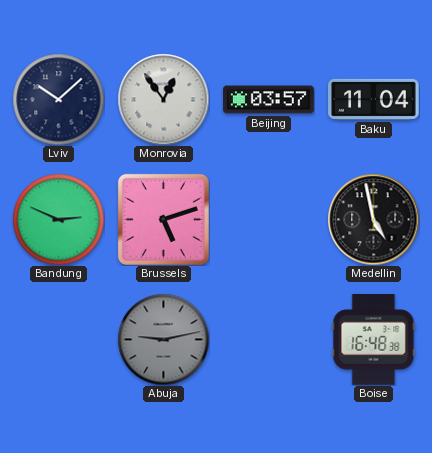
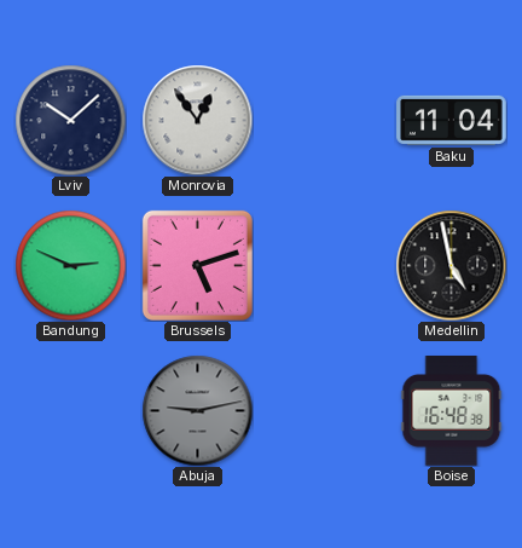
Beijing: 03:57 -> none
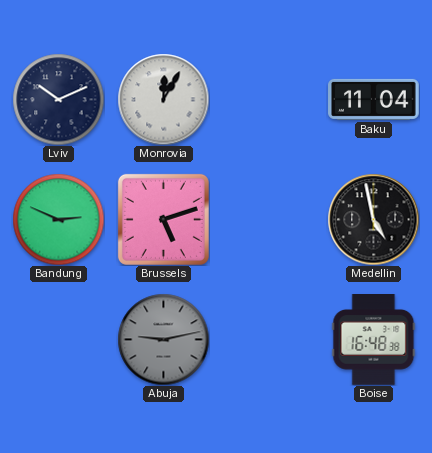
Lviv: 10:08 -> 10:11
Monrovia: 12:54 -> 12:05
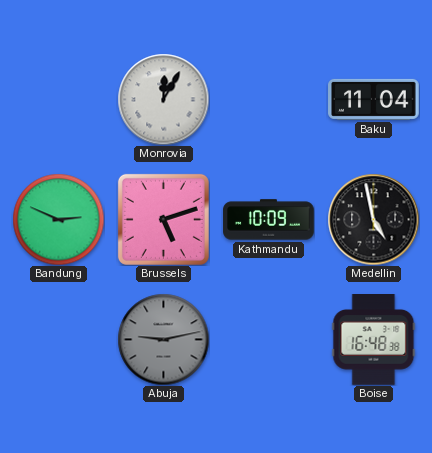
Lviv: 10:11 -> none
Kathmandu: none -> 10:09
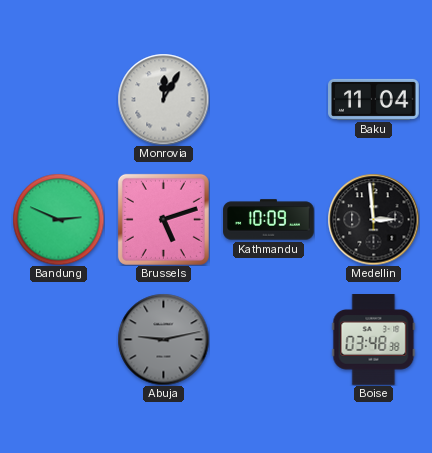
Medellin: 4:58 -> 2:59
Boise: 16:48 -> 03:48
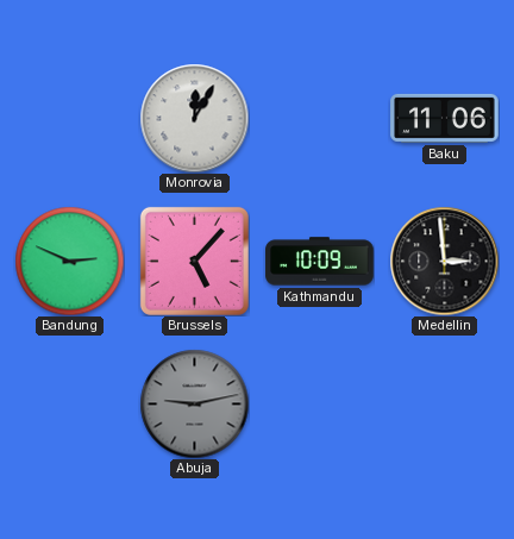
Baku: 11:04 -> 11:06
Brussels: 5:12 -> 5:07
Boise: 03:48 -> none
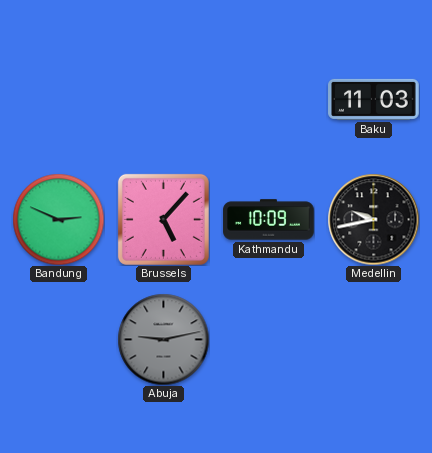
Monrovia: 12:05 -> none
Baku: 11:06 -> 11:03
Medellin: 2:59 -> 9:43
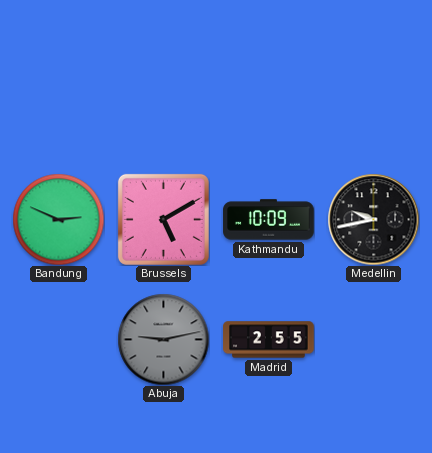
Baku: 11:03 -> none
Brussels: 5:07 -> 5:10
Madrid: none -> 2:55
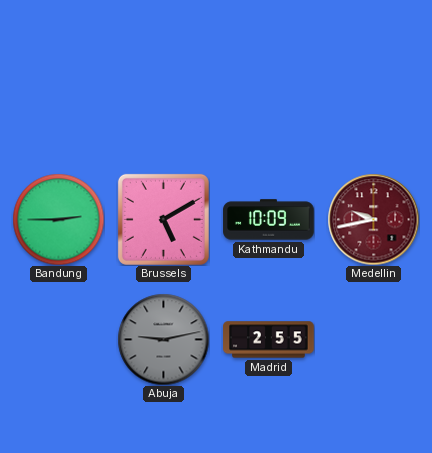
Bandung: 2:49 -> 2:45
Medellin dial: black -> burgundy
